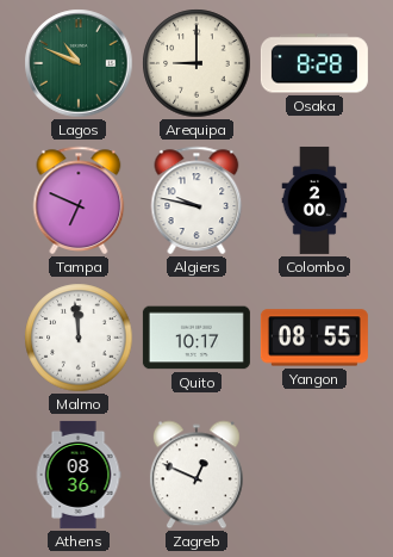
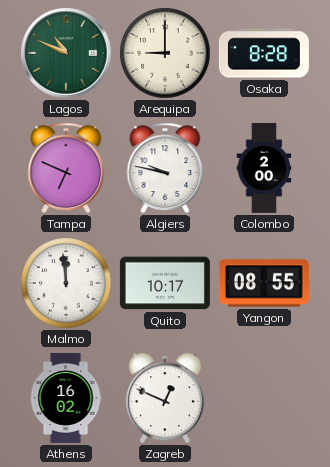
Athens: 08:36 -> 16:02
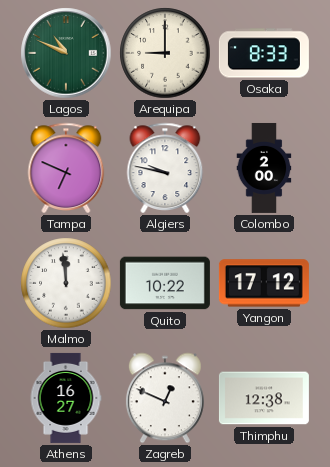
Osaka: 8:28 -> 8:33
Quito: 10:17 -> 10:22
Yangon: 08:55 -> 17:12
Athens: 16:02 -> 16:27
Thimphu: none -> 12:38
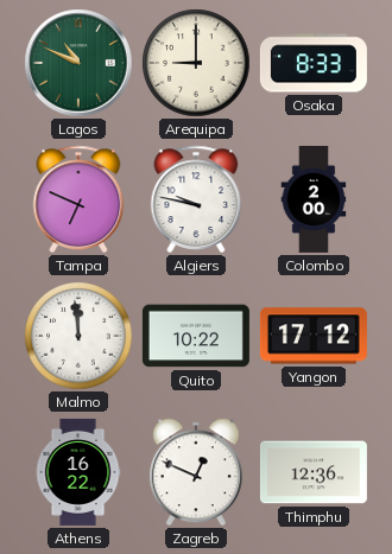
Athens: 16:27 -> 16:22
Thimphu: 12:38 -> 12:36
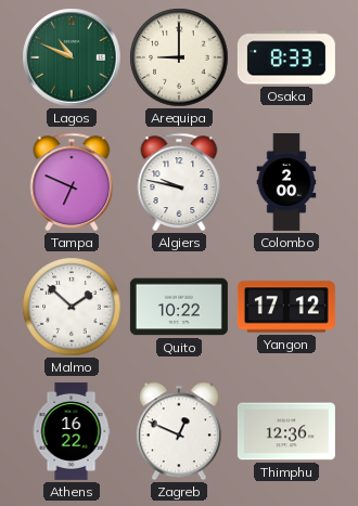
Malmo: 11:59 -> 1:52
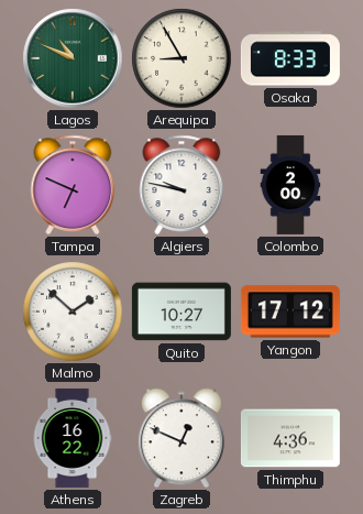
Arequipa: 9:00 -> 8:55
Quito: 10:22 -> 10:27
Thimphu: 12:36 -> 4:36
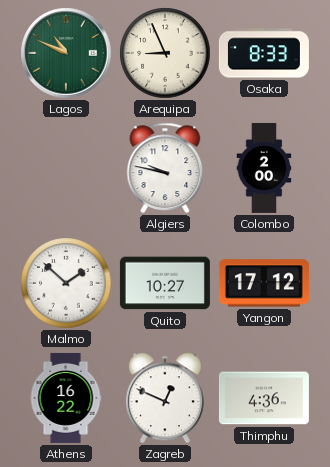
Arequipa: 8:55 -> 8:56
Tampa: 6:49 -> none
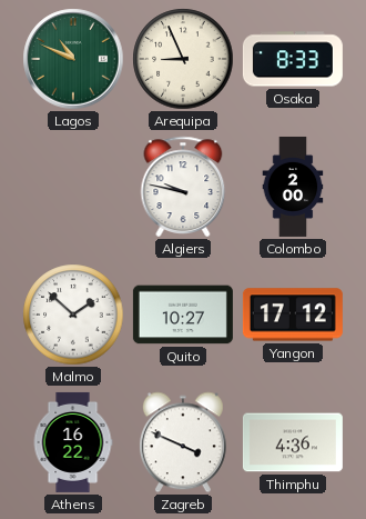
Zagreb: 12:49 -> 3:49
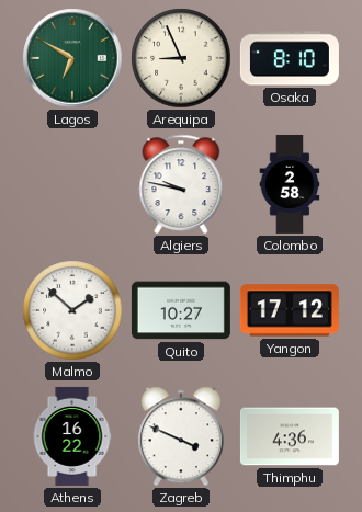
Lagos: 10:49 -> 6:50
Osaka: 8:33 -> 8:10
Colombo: 2:00 -> 2:58
